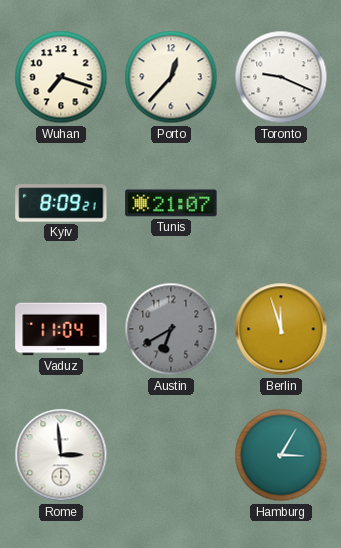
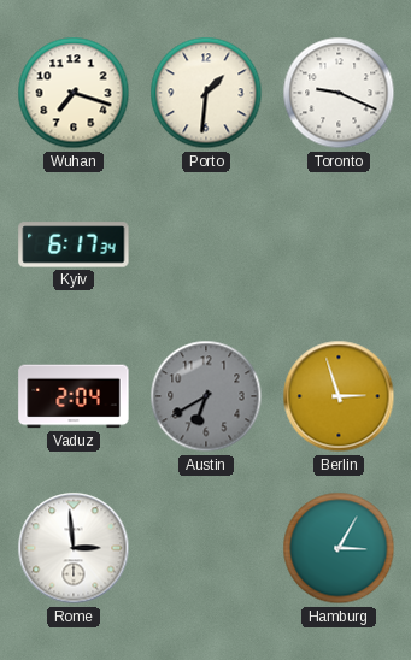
Porto: 12:37 -> 1:31
Kyiv: 8:09 -> 6:17
Tunis: 21:07 -> none
Vaduz: 11:04 -> 2:04
Berlin: 11:57 -> 2:57
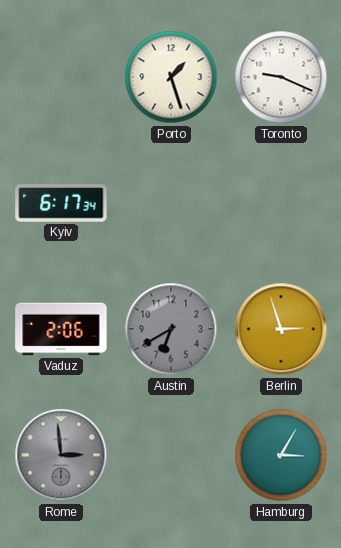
Wuhan: 7:18 -> none
Porto: 1:31 -> 1:27
Vaduz: 2:04 -> 2:06
Rome dial: white -> grey
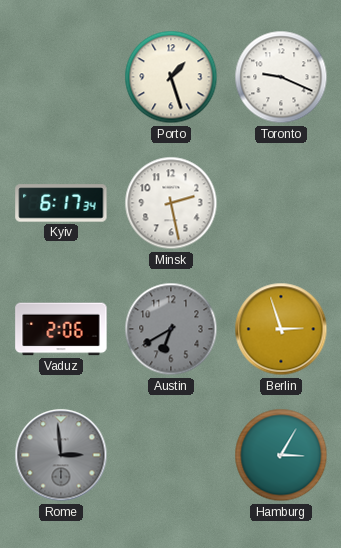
Minsk: none -> 2:28
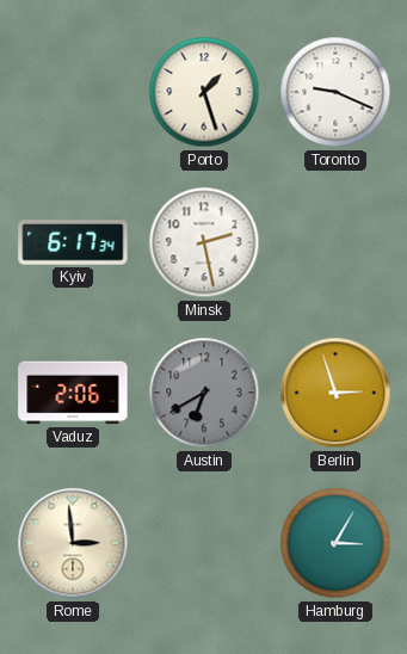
Rome dial: grey -> cream
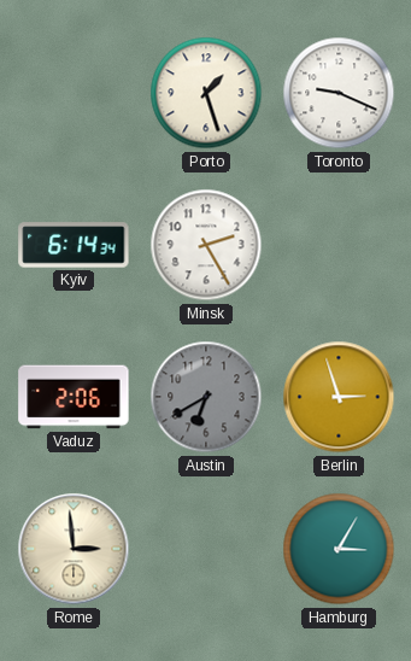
Kyiv: 6:17 -> 6:14
Minsk: 2:28 -> 2:25
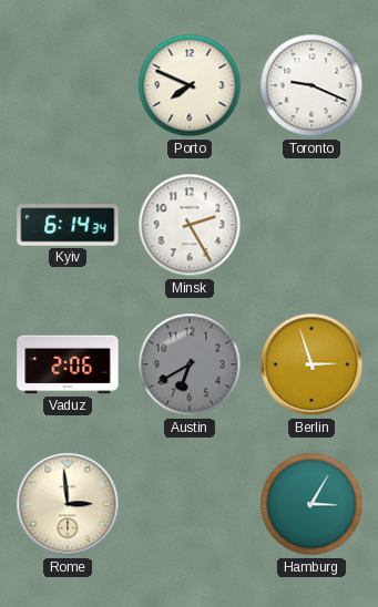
Porto: 1:27 -> 7:49
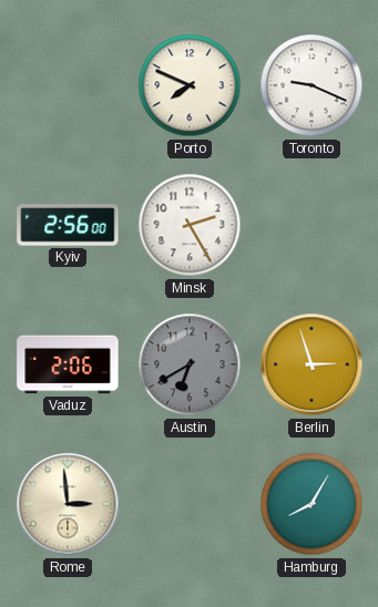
Kyiv: 6:14 -> 2:56
Hamburg: 3:05 -> 8:05
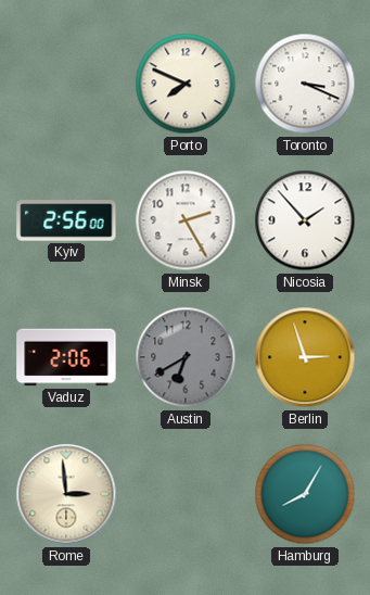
Toronto: 9:19 -> 3:19
Nicosia: none -> 1:53
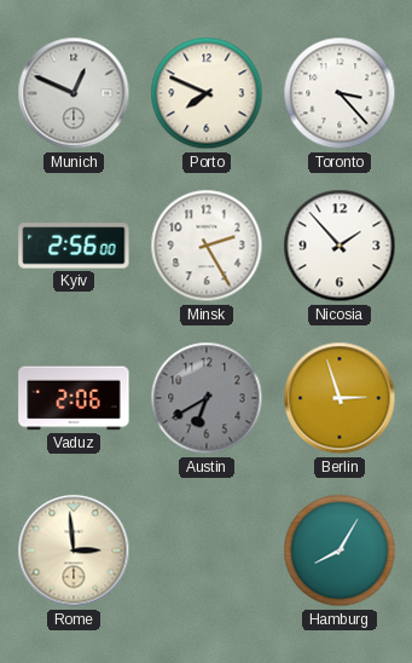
Munich: none -> 12:49
Toronto: 3:19 -> 3:23
